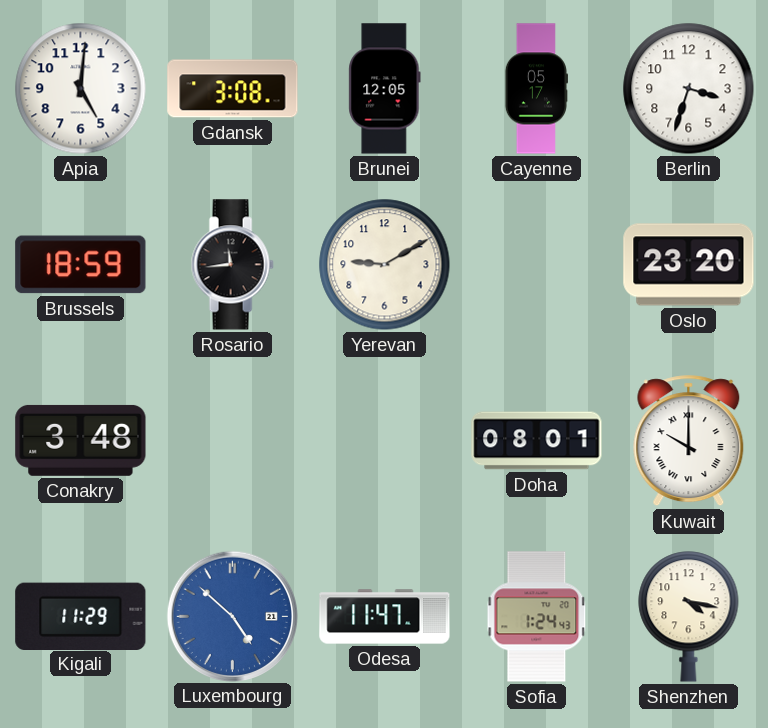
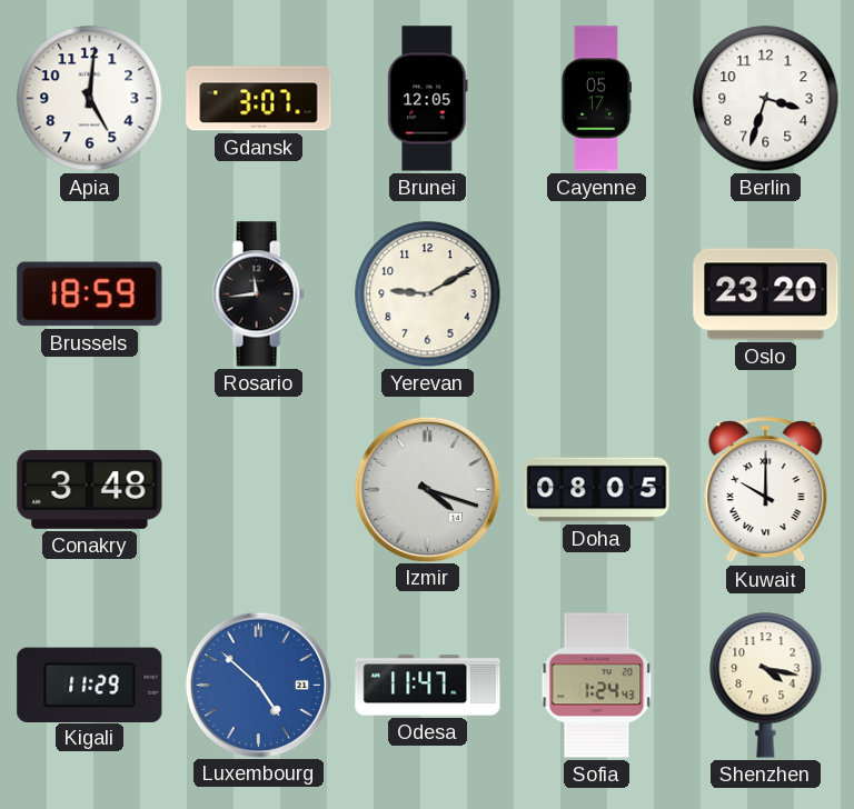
Gdansk: 3:08 -> 3:07
Izmir: none -> 4:18
Doha: 08:01 -> 08:05
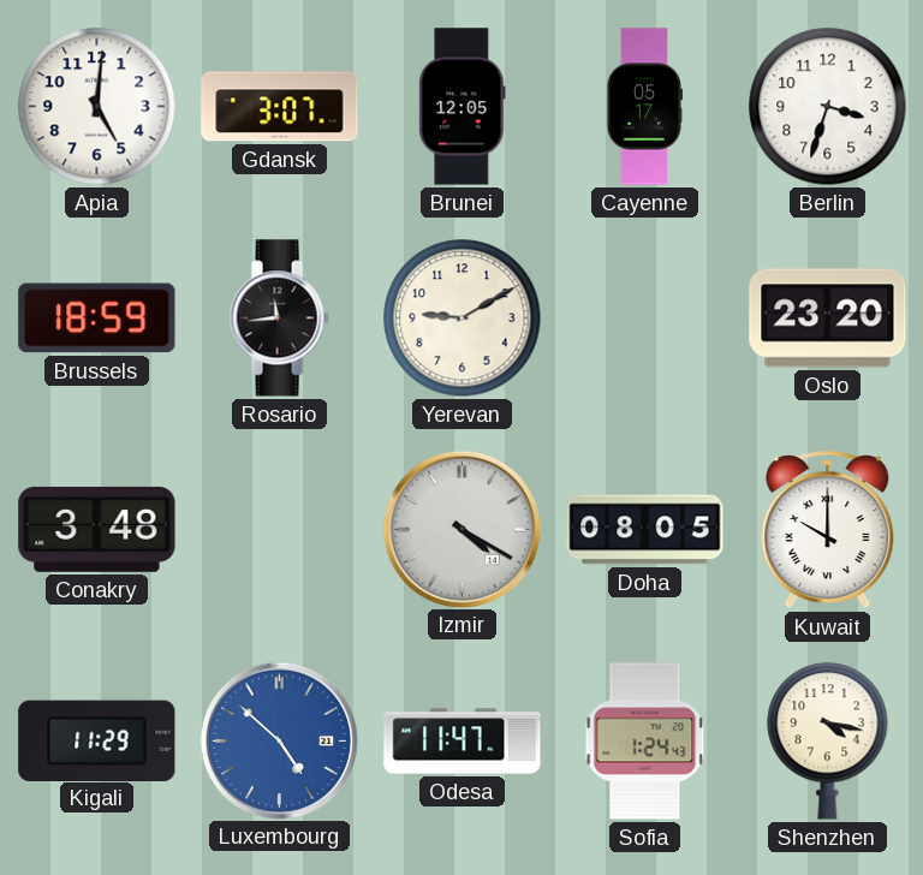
Izmir: 4:18 -> 4:20
